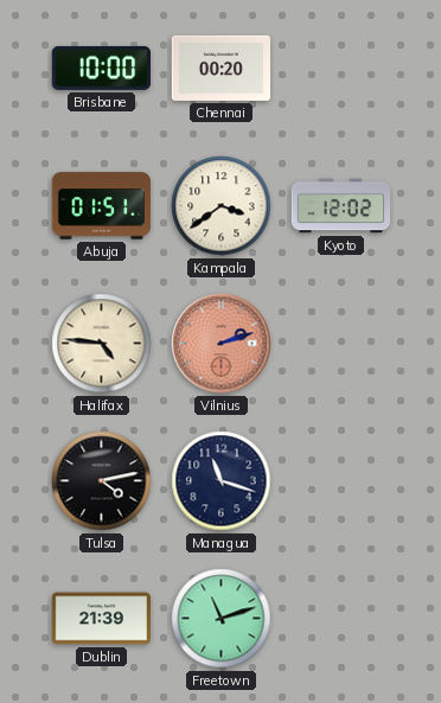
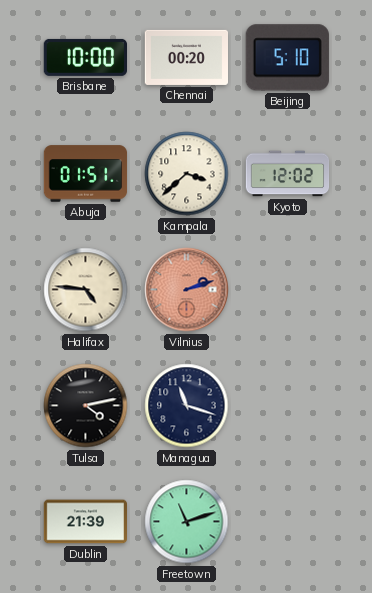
Beijing: none -> 5:10
Kampala: 3:39 -> 3:38
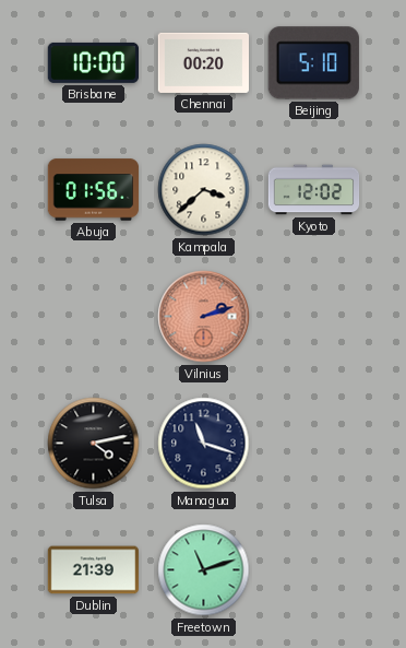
Abuja: 01:51 -> 01:56
Halifax: 4:46 -> none
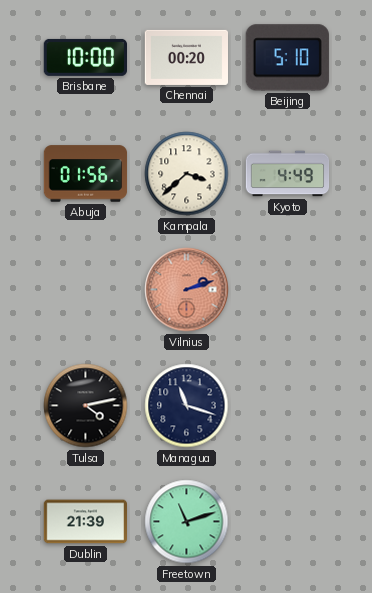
Kyoto: 12:02 -> 4:49
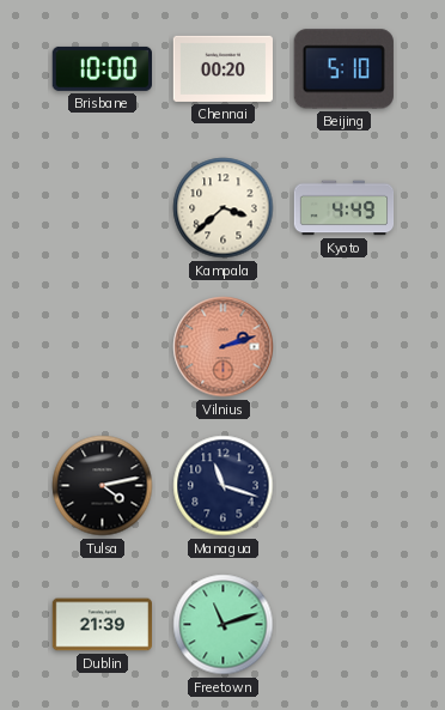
Abuja: 01:56 -> none
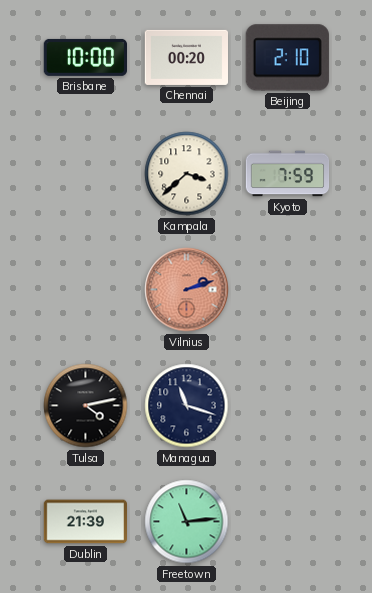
Beijing: 5:10 -> 2:10
Kyoto: 4:49 -> 7:59
Freetown: 11:12 -> 11:14
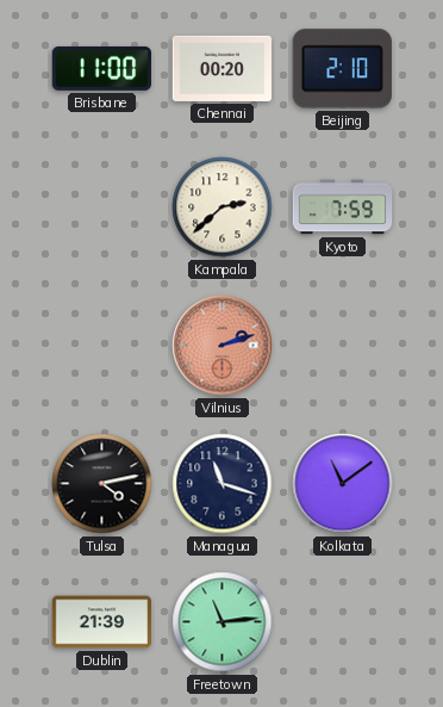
Brisbane: 10:00 -> 11:00
Kampala: 3:38 -> 2:38
Kolkata: none -> 11:09
